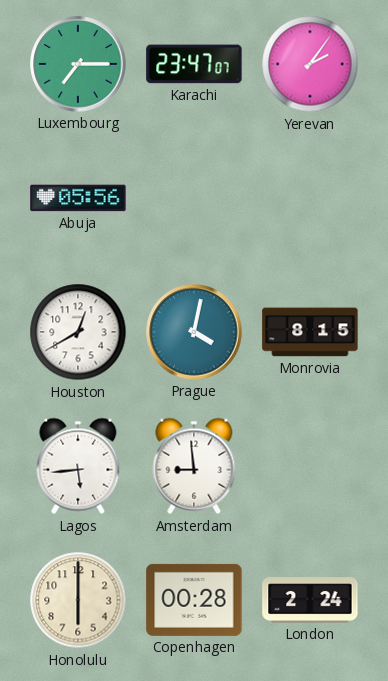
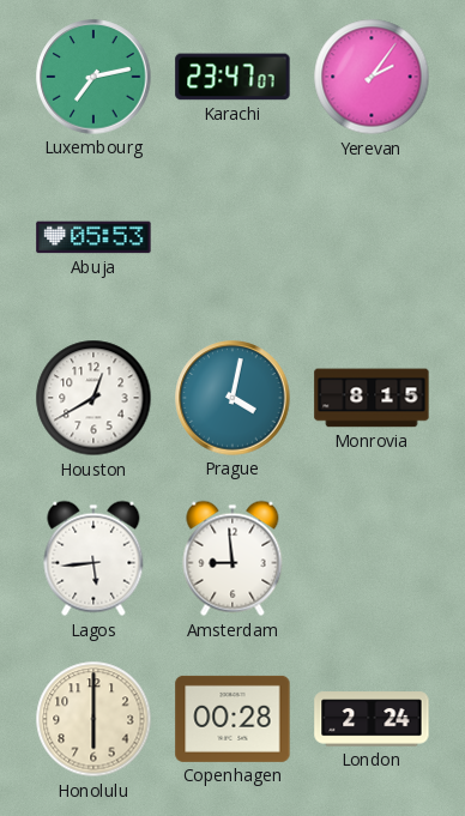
Luxembourg: 7:15 -> 7:13
Abuja: 05:56 -> 05:53
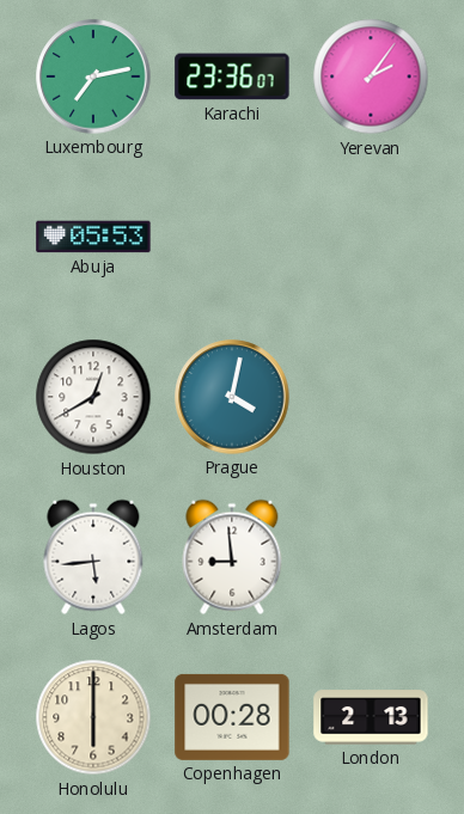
Karachi: 23:47 -> 23:36
Monrovia: 8:15 -> none
London: 2:24 -> 2:13
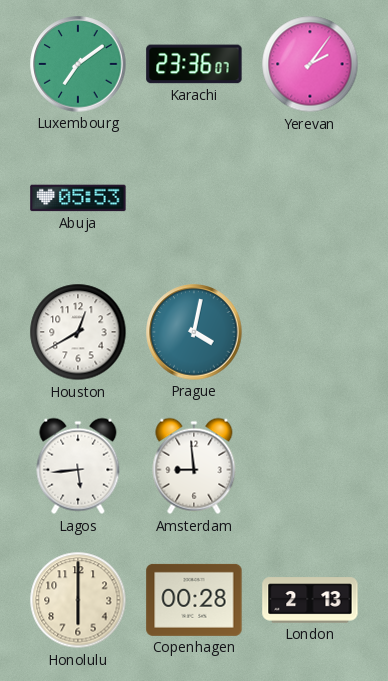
Luxembourg: 7:13 -> 7:09
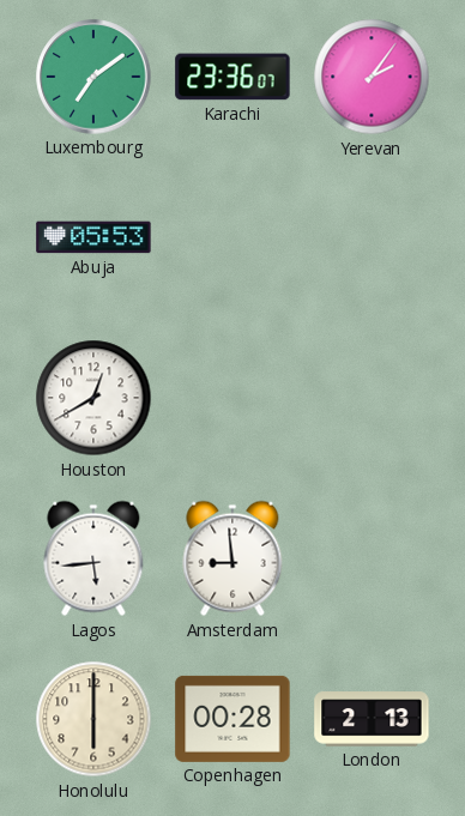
Prague: 4:02 -> none
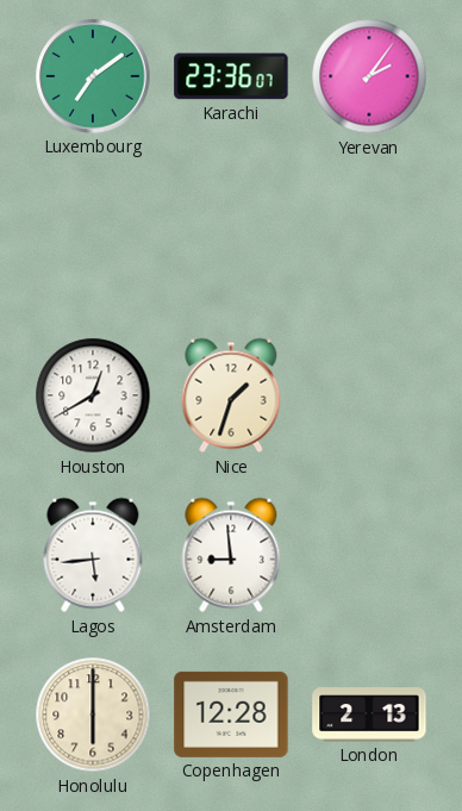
Abuja: 05:53 -> none
Nice: none -> 1:33
Copenhagen: 00:28 -> 12:28
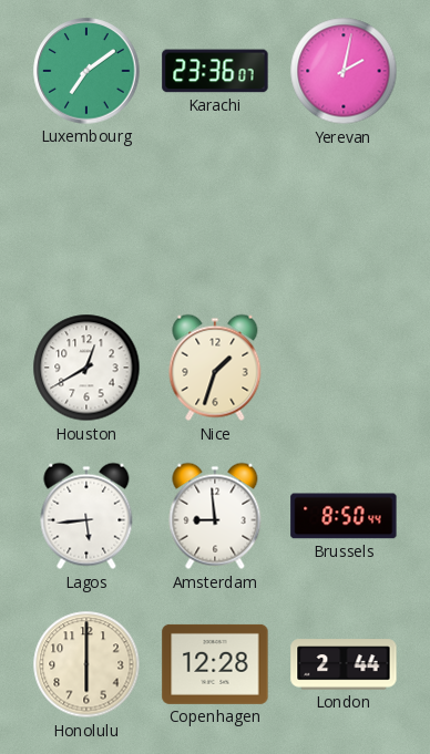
Yerevan: 2:06 -> 2:02
Brussels: none -> 8:50
London: 2:13 -> 2:44
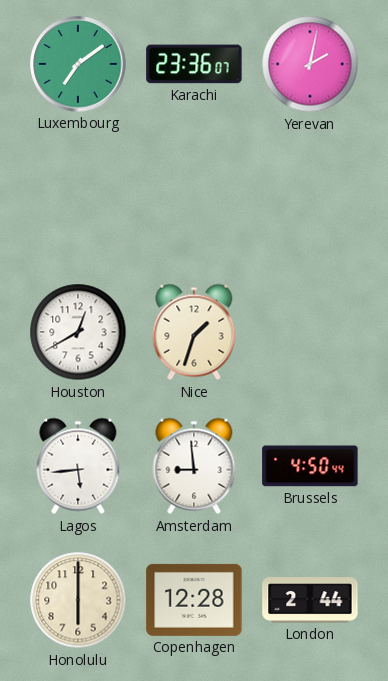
Brussels: 8:50 -> 4:50
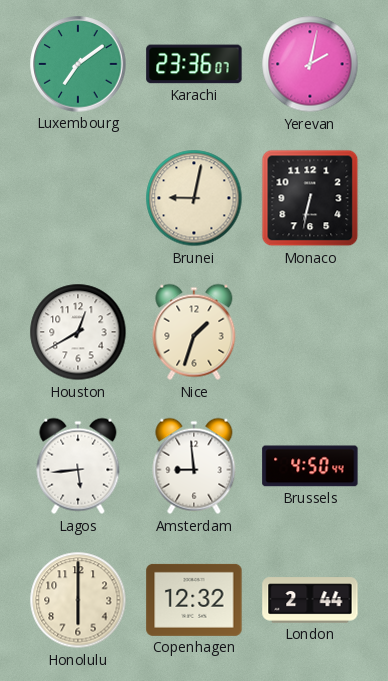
Brunei: none -> 9:02
Monaco: none -> 6:32
Copenhagen: 12:28 -> 12:32
